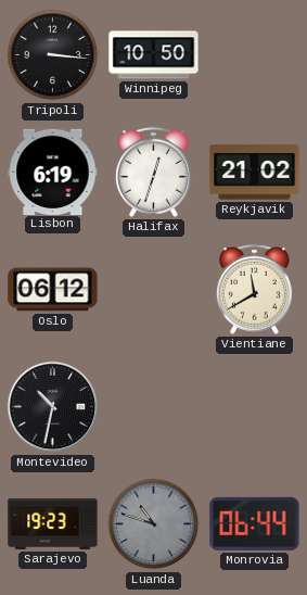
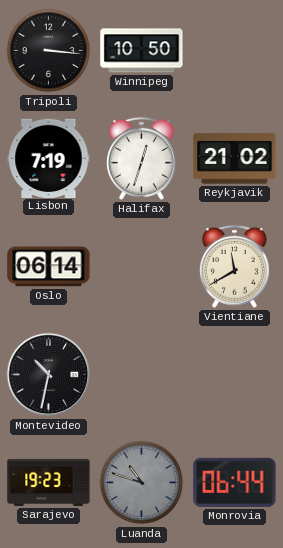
Lisbon: 6:19 -> 7:19
Oslo: 06:12 -> 06:14
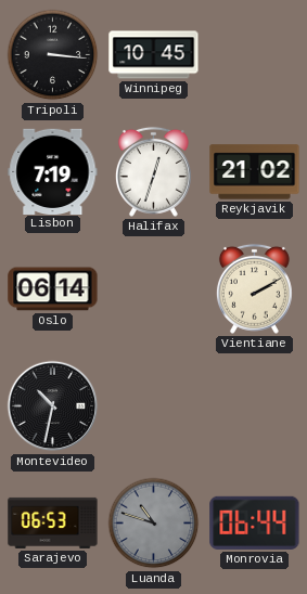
Winnipeg: 10:50 -> 10:45
Vientiane: 11:40 -> 2:10
Sarajevo: 19:23 -> 06:53
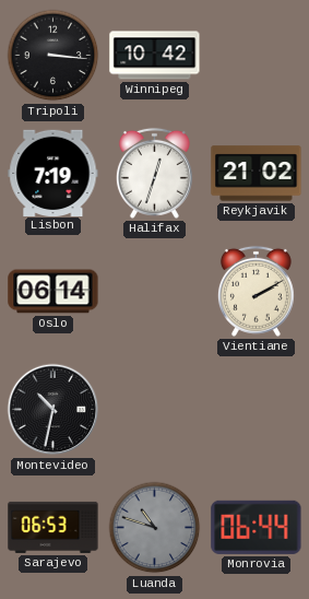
Winnipeg: 10:45 -> 10:42
